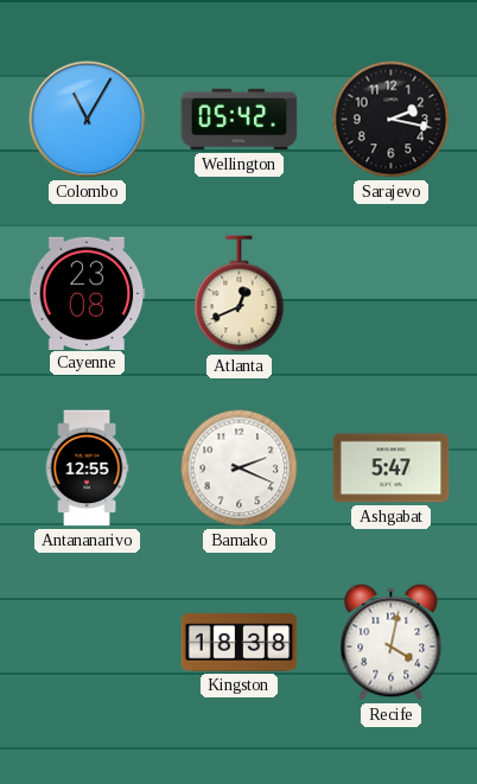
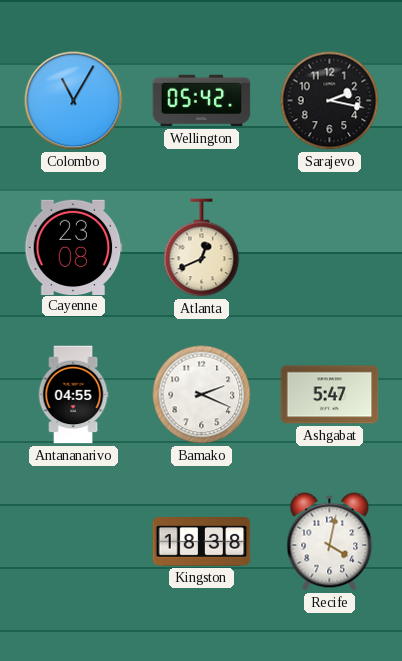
Antananarivo: 12:55 -> 04:55
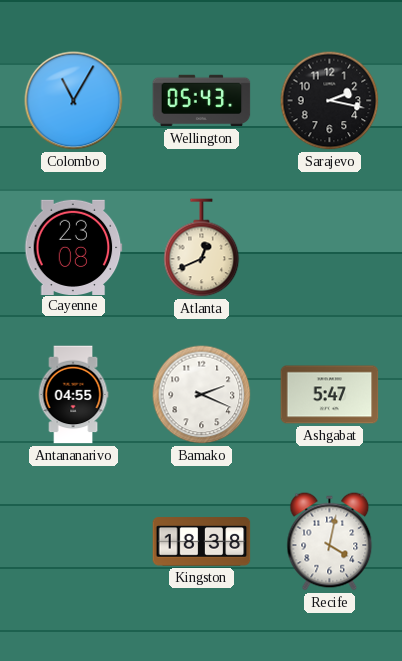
Wellington: 05:42 -> 05:43
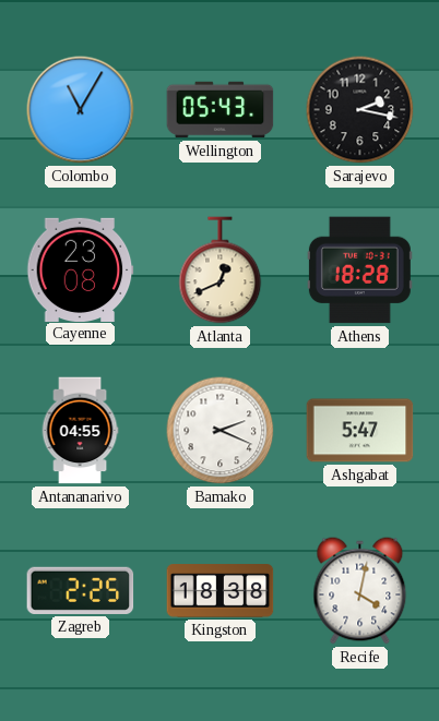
Athens: none -> 18:28
Zagreb: none -> 2:25
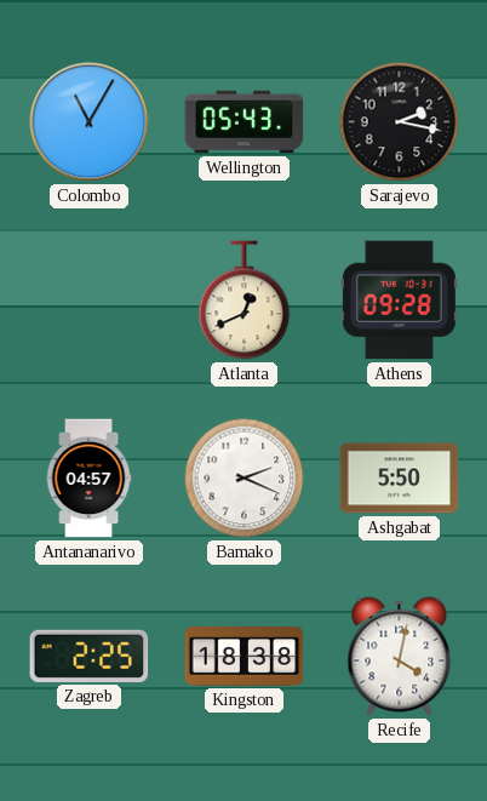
Cayenne: 23:08 -> none
Athens: 18:28 -> 09:28
Antananarivo: 04:55 -> 04:57
Ashgabat: 5:47 -> 5:50
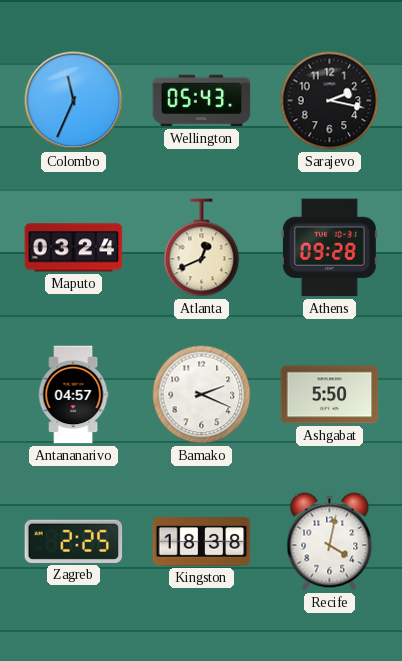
Colombo: 11:05 -> 11:34
Maputo: none -> 03:24
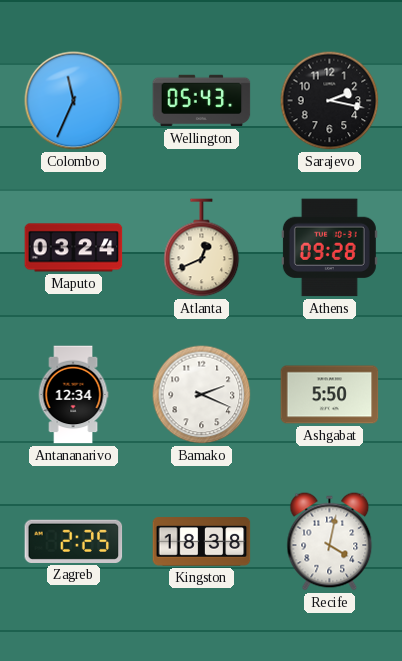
Antananarivo: 04:57 -> 12:34
